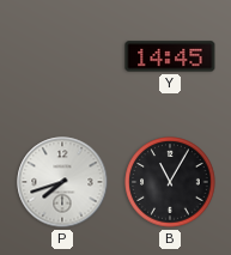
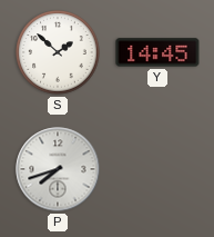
S: none -> 1:52
B: 11:05 -> none
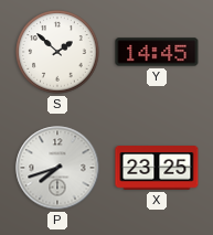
X: none -> 23:25
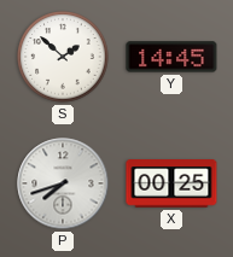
X: 23:25 -> 00:25
